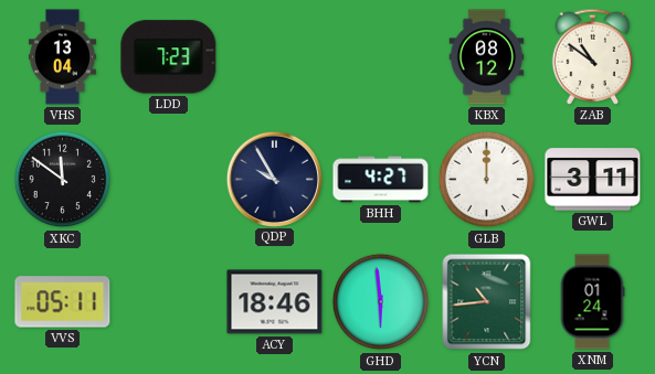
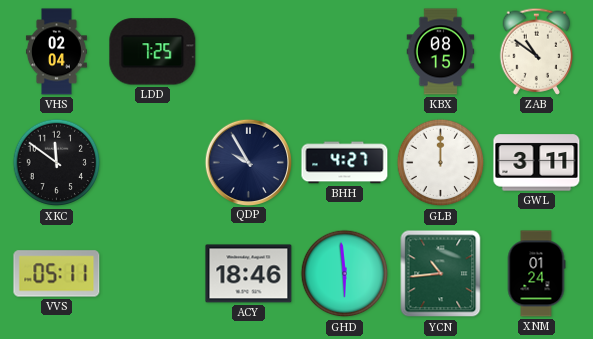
VHS: 13:04 -> 02:04
LDD: 7:23 -> 7:25
KBX: 08:12 -> 08:15
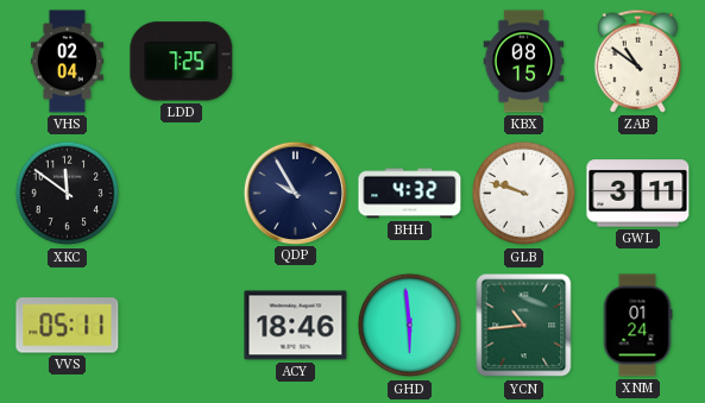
BHH: 4:27 -> 4:32
GLB: 12:00 -> 9:48
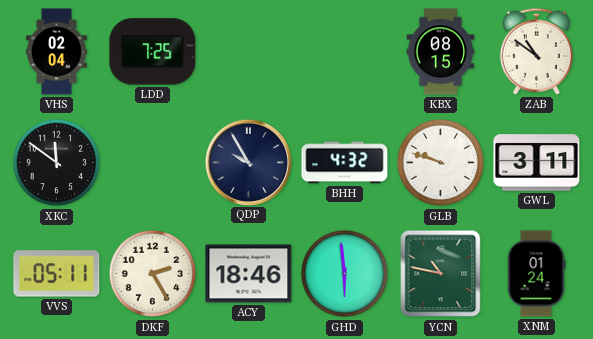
DKF: none -> 2:25
YCN: 10:44 -> 10:47
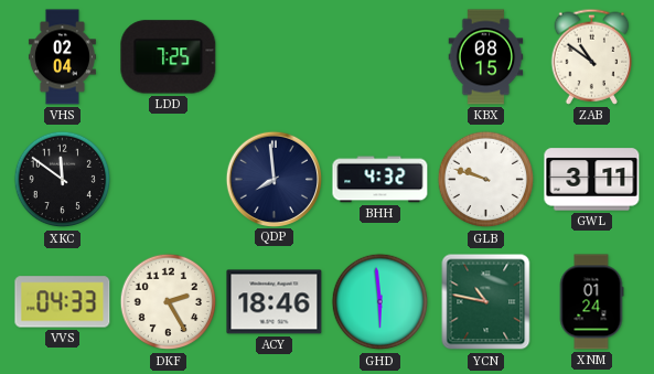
QDP: 9:55 -> 7:59
VVS: 05:11 -> 04:33
